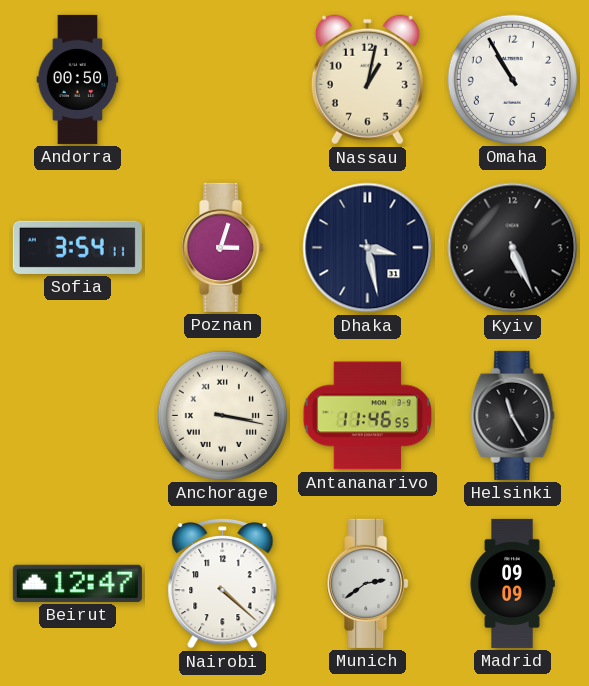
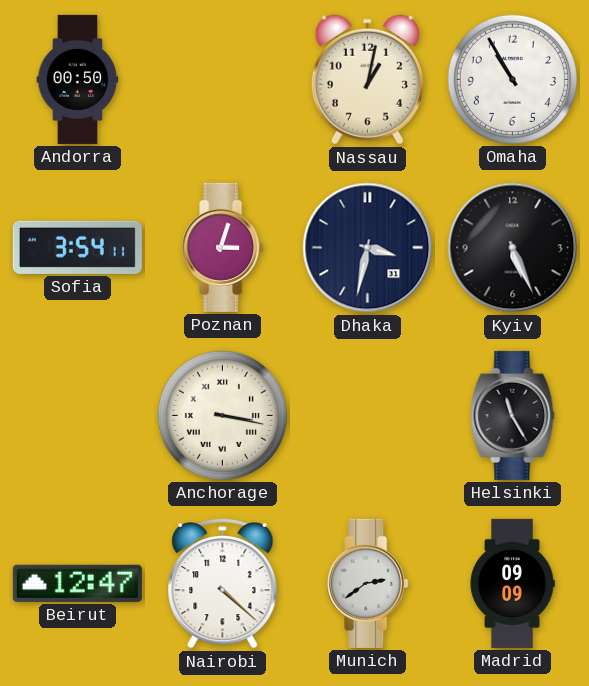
Dhaka: 3:28 -> 3:32
Antananarivo: 11:46 -> none
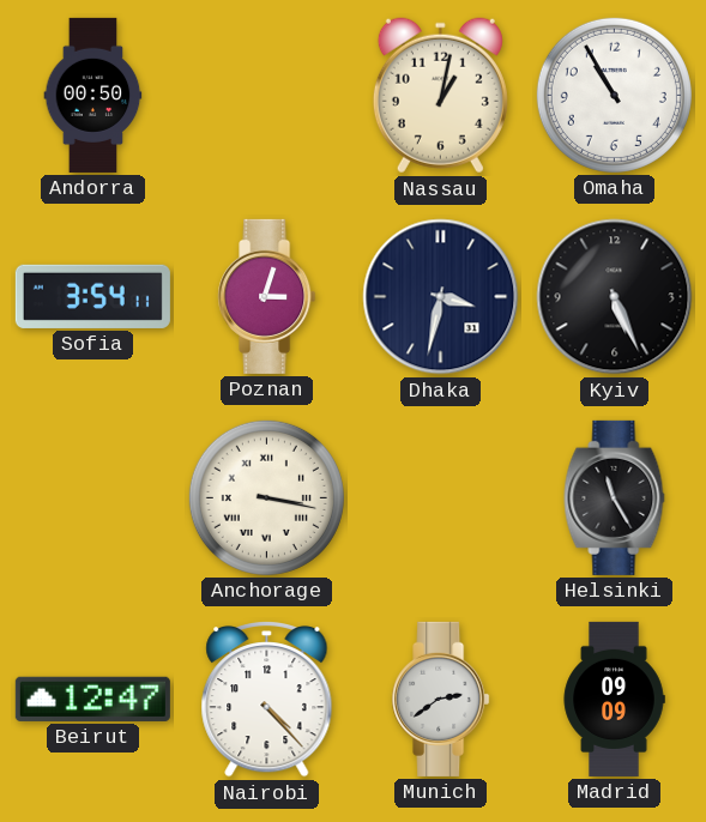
Nairobi: 4:22 -> 4:23
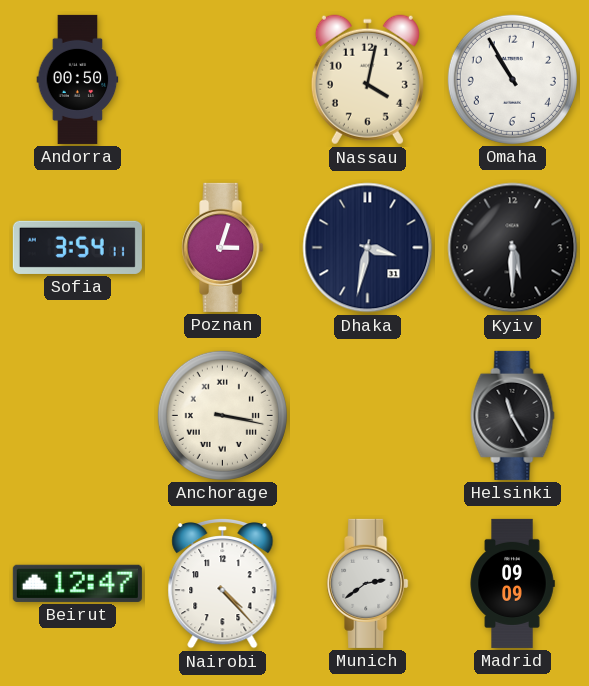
Nassau: 1:02 -> 4:02
Kyiv: 5:26 -> 5:30
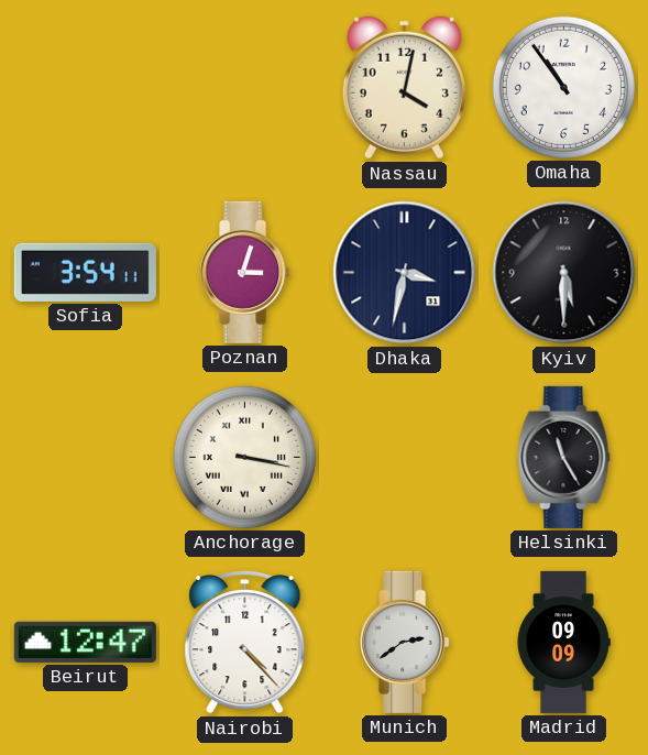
Andorra: 00:50 -> none
Omaha: 10:55 -> 10:54
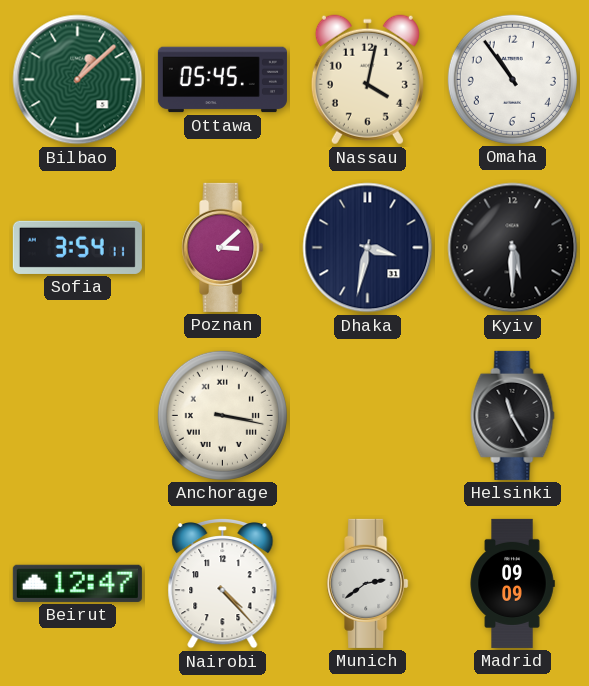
Bilbao: none -> 1:08
Ottawa: none -> 05:45
Poznan: 3:03 -> 3:08
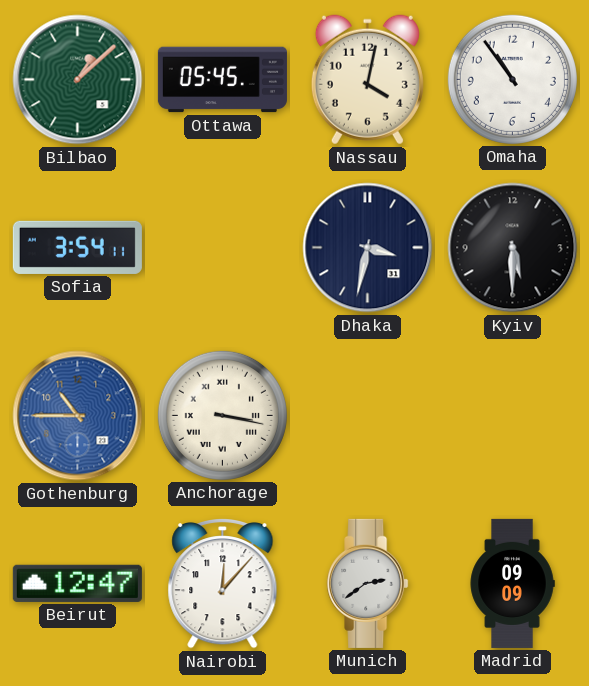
Poznan: 3:08 -> none
Gothenburg: none -> 10:45
Helsinki: 11:25 -> none
Nairobi: 4:23 -> 12:07
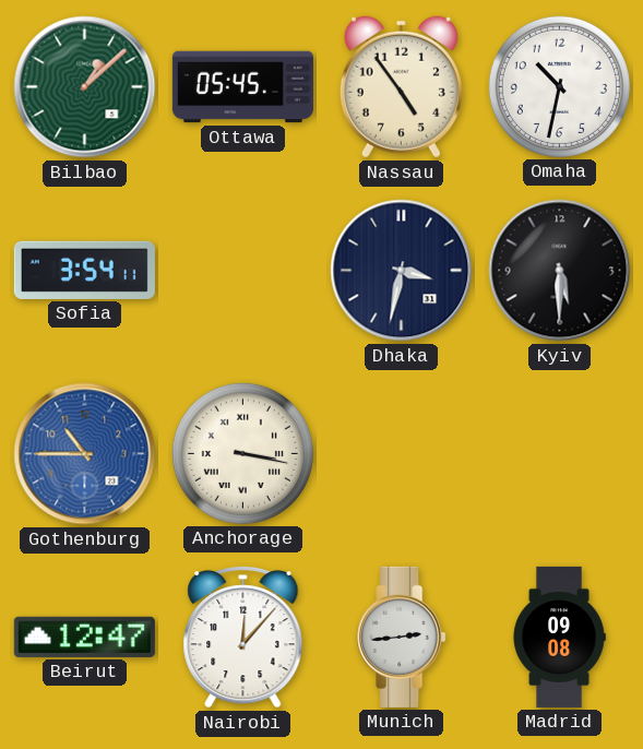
Nassau: 4:02 -> 4:54
Omaha: 10:54 -> 10:32
Munich: 2:39 -> 2:44
Madrid: 09:09 -> 09:08
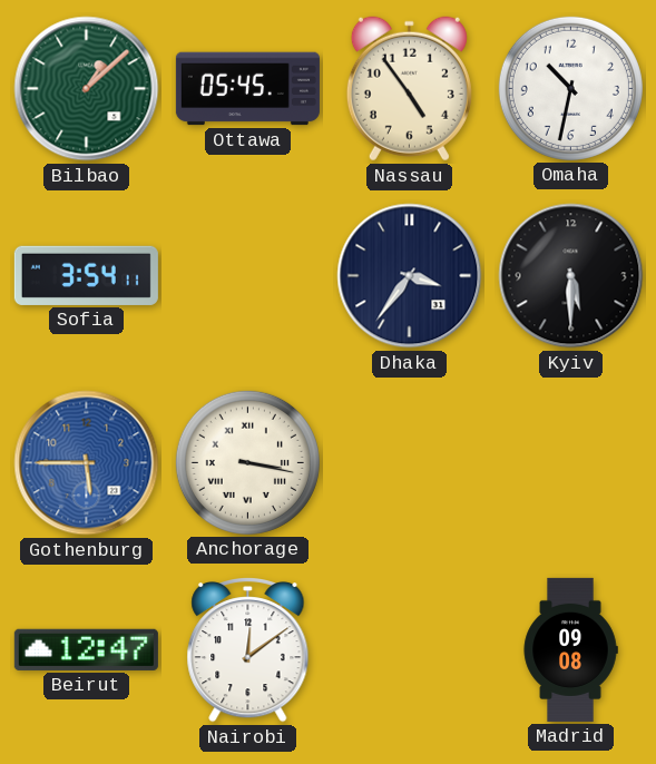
Dhaka: 3:32 -> 3:36
Gothenburg: 10:45 -> 5:45
Nairobi: 12:07 -> 12:09
Munich: 2:44 -> none
